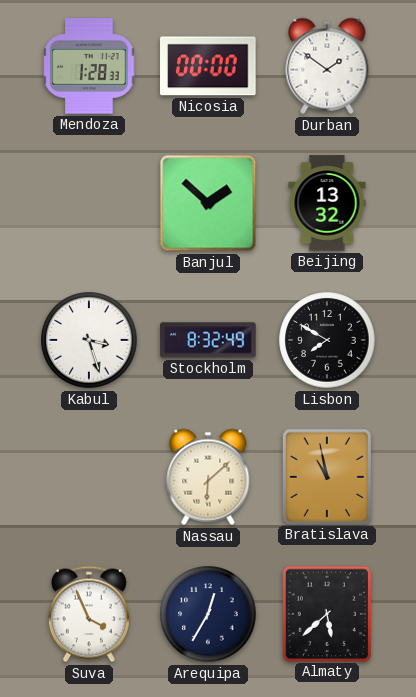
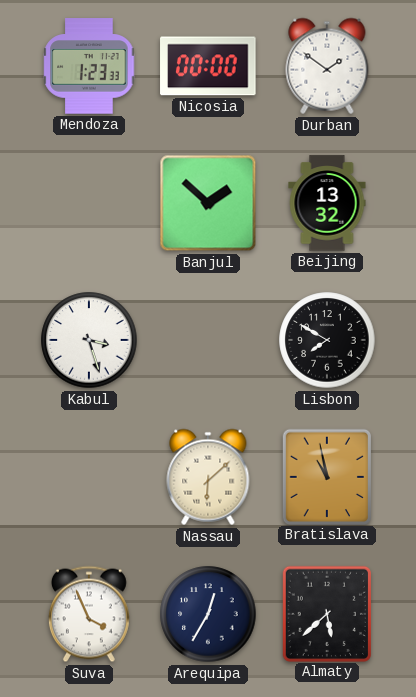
Mendoza: 1:28 -> 1:23
Stockholm: 8:32 -> none
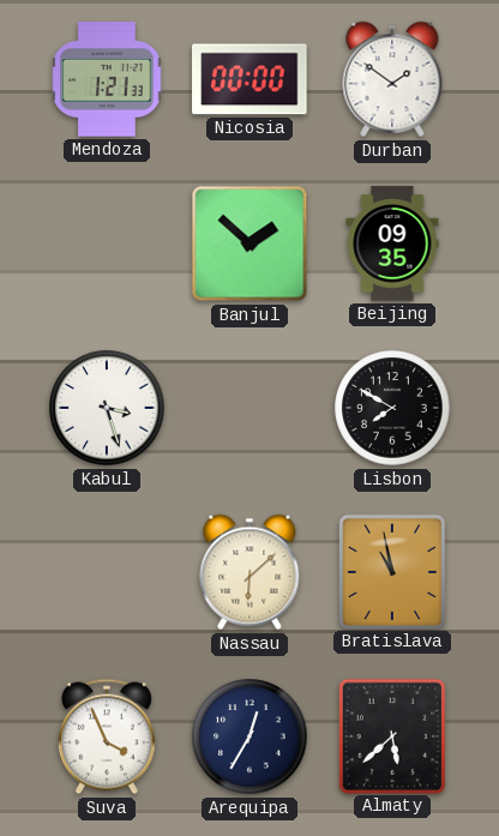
Mendoza: 1:23 -> 1:21
Beijing: 13:32 -> 09:35
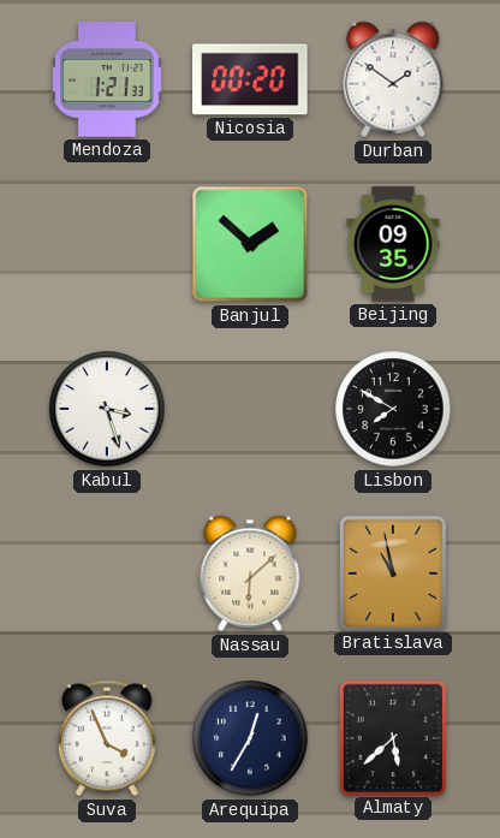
Nicosia: 00:00 -> 00:20
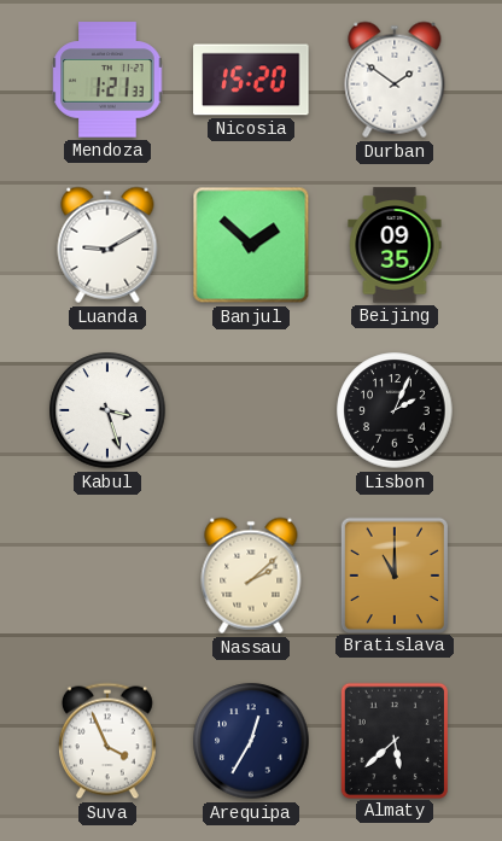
Nicosia: 00:20 -> 15:20
Luanda: none -> 9:10
Lisbon: 7:50 -> 2:04
Nassau: 6:08 -> 2:08
Bratislava: 10:58 -> 11:00
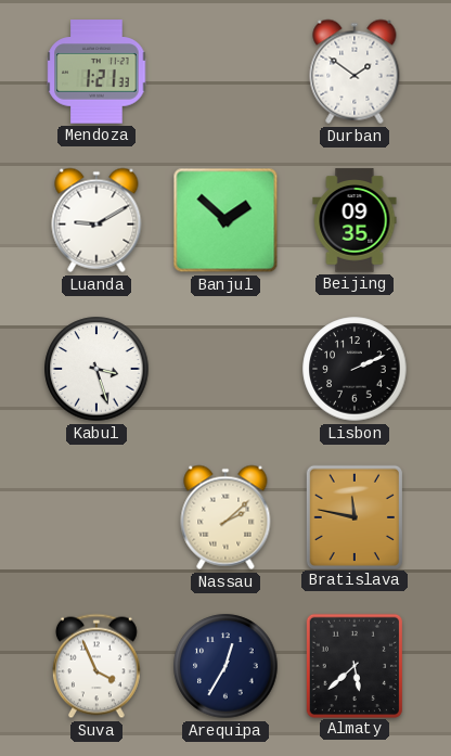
Nicosia: 15:20 -> none
Lisbon: 2:04 -> 2:11
Bratislava: 11:00 -> 11:47
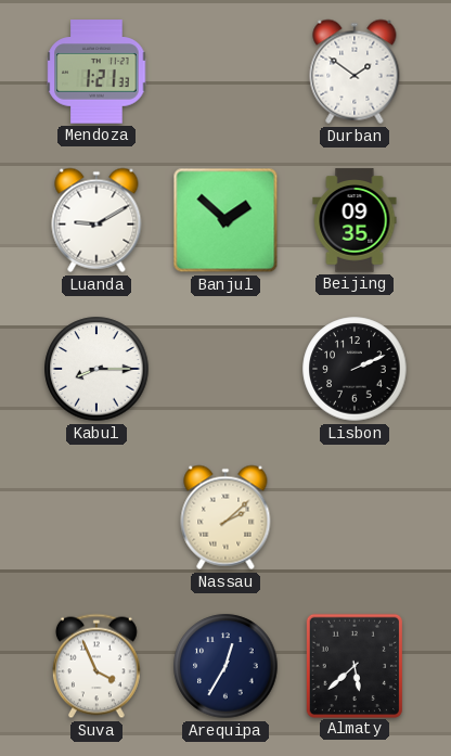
Kabul: 3:27 -> 8:15
Bratislava: 11:47 -> none
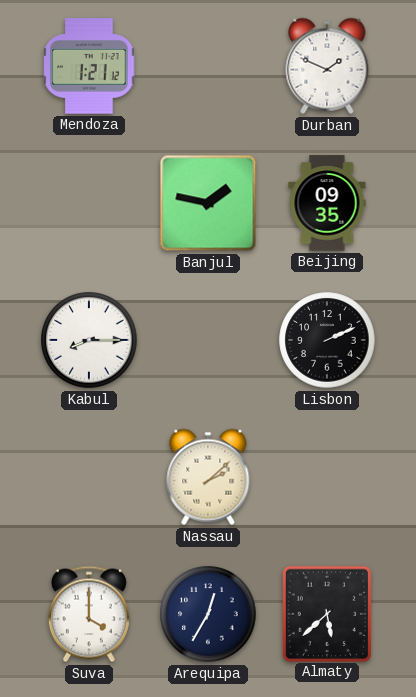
Mendoza: 1:21:33 -> 1:21:12
Durban: 1:51 -> 1:49
Luanda: 9:10 -> none
Banjul: 1:52 -> 1:47
Suva: 3:56 -> 4:00
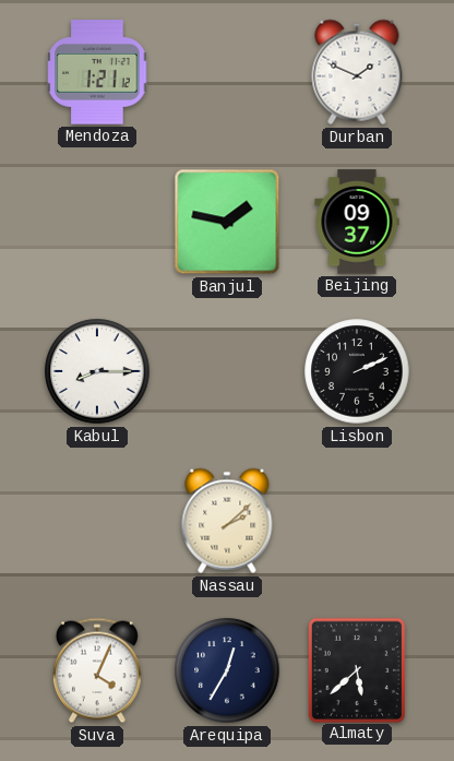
Beijing: 09:35 -> 09:37
Suva: 4:00 -> 4:04
